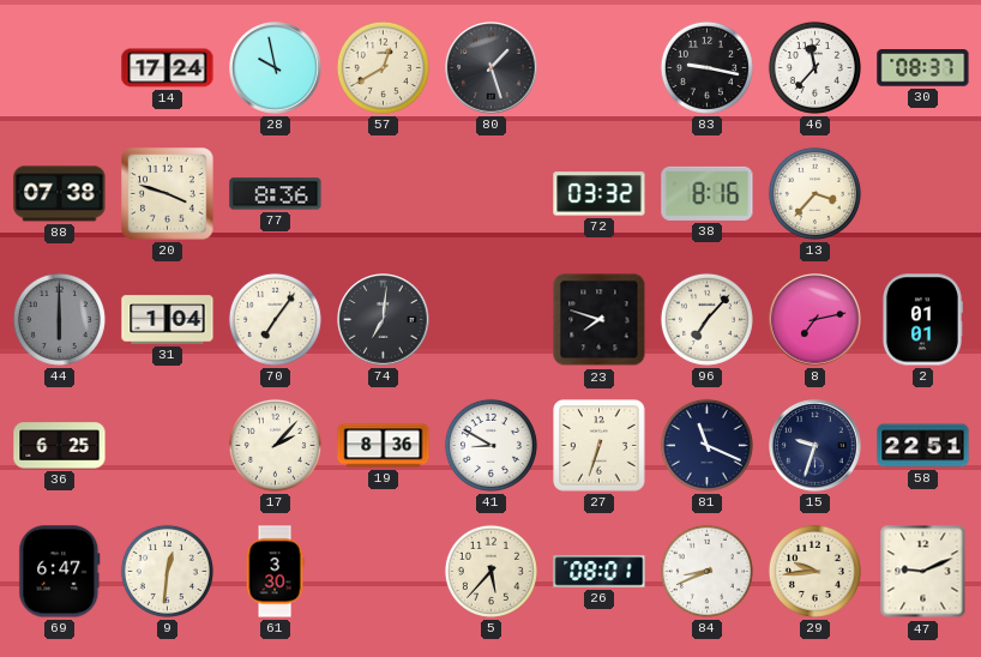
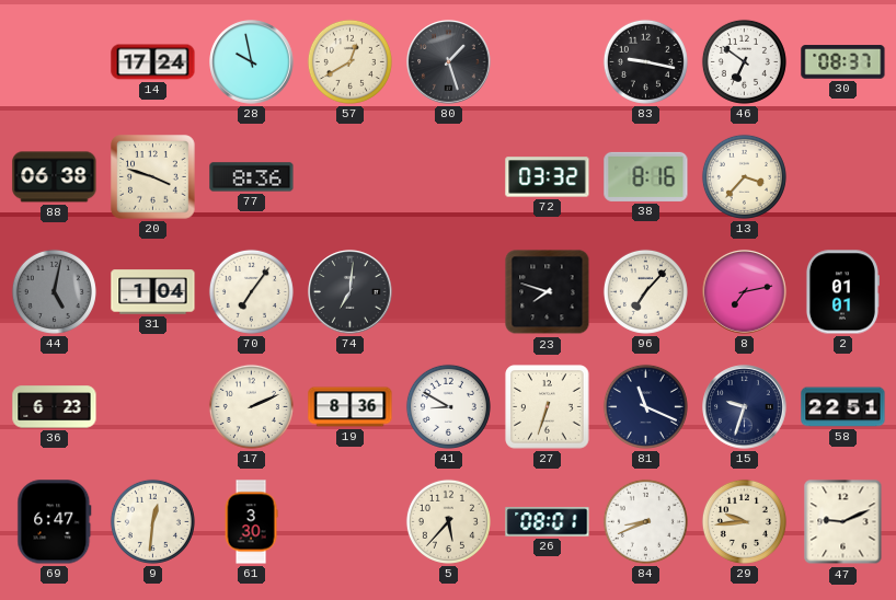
46: 11:37 -> 6:51
88: 07:38 -> 06:38
44: 6:00 -> 5:02
36: 6:25 -> 6:23
17: 2:07 -> 2:11
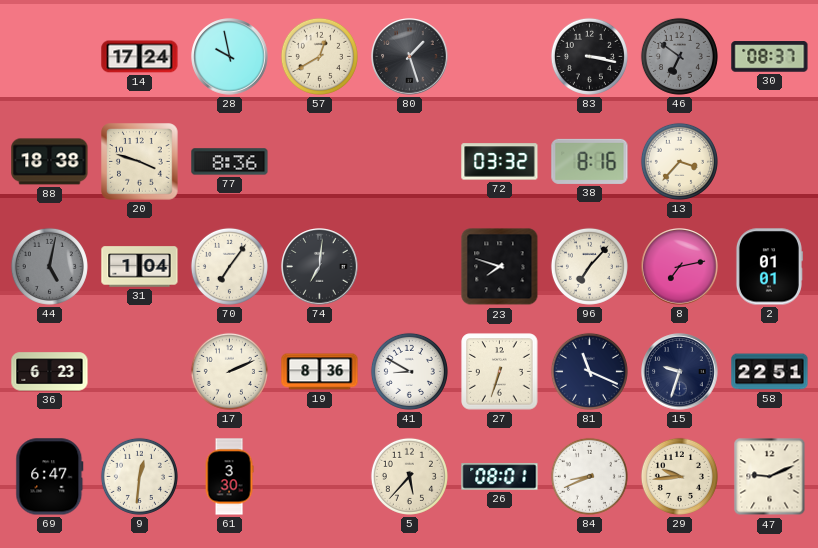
83: 9:17 -> 3:17
46 dial: white -> grey
88: 06:38 -> 18:38
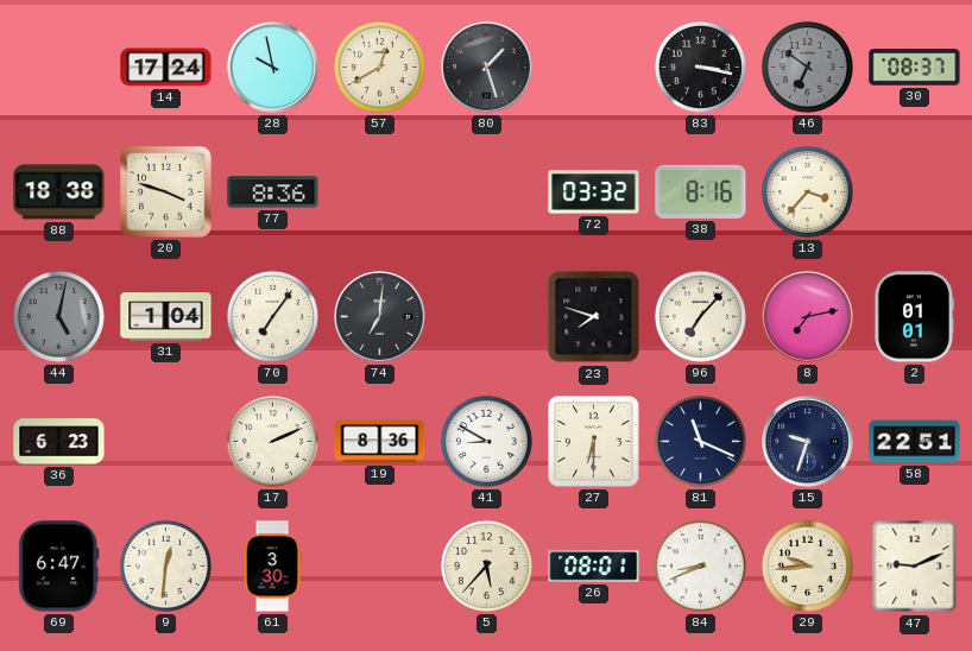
27: 6:33 -> 6:30
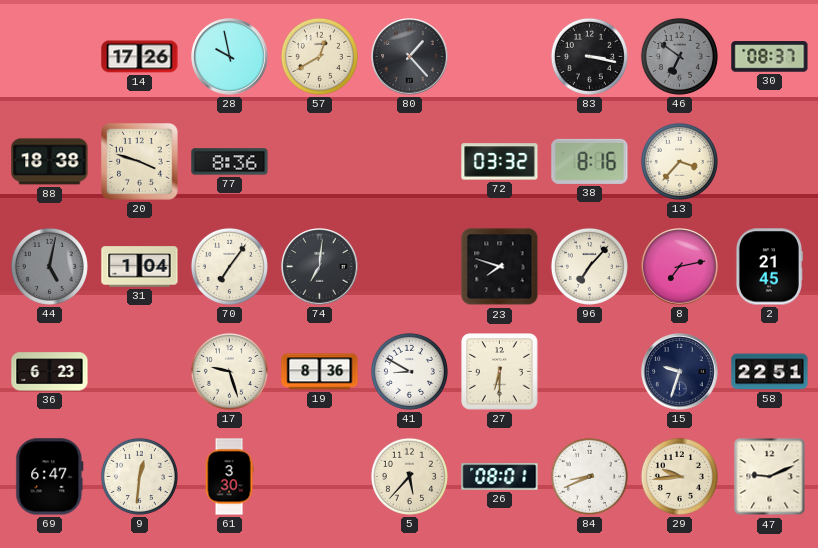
14: 17:24 -> 17:26
80: 1:27 -> 1:23
2: 01:01 -> 21:45
17: 2:11 -> 9:27
81: 11:19 -> none
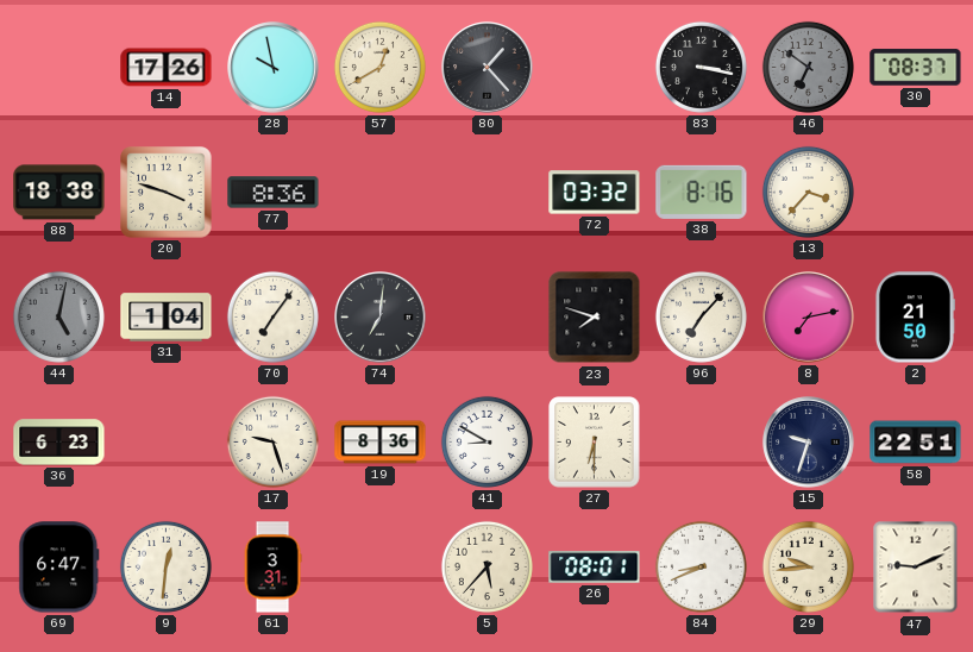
2: 21:45 -> 21:50
61: 3:30 -> 3:31
